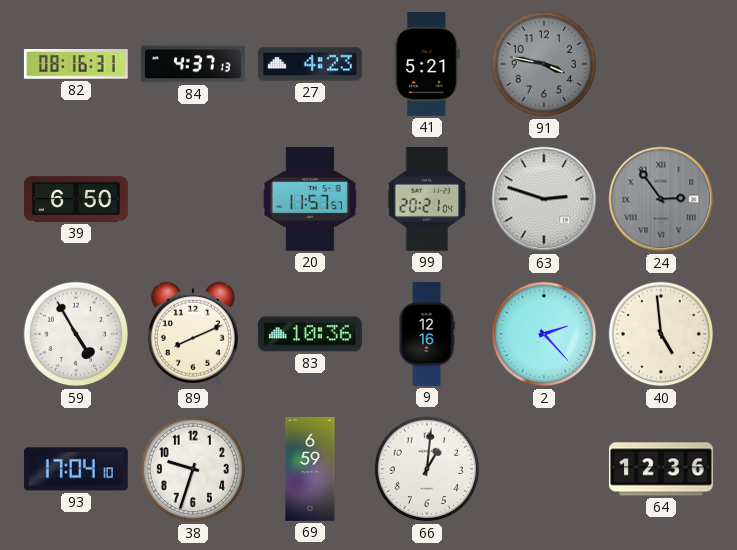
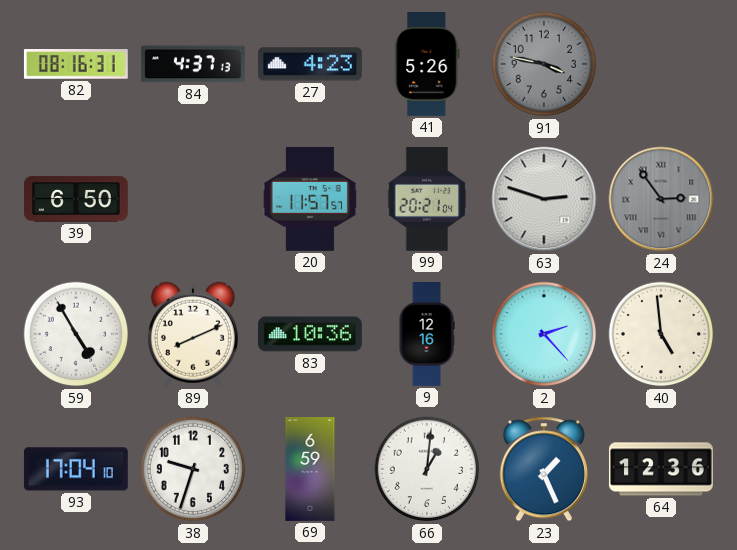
41: 5:21 -> 5:26
23: none -> 1:26
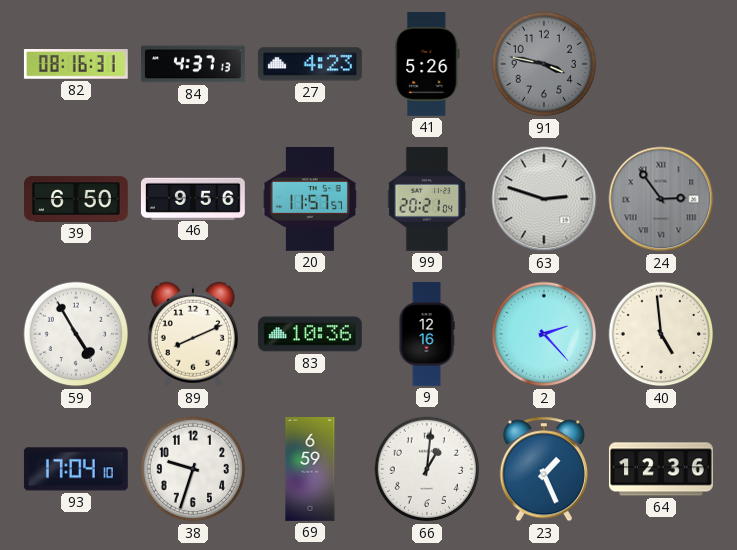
46: none -> 9:56
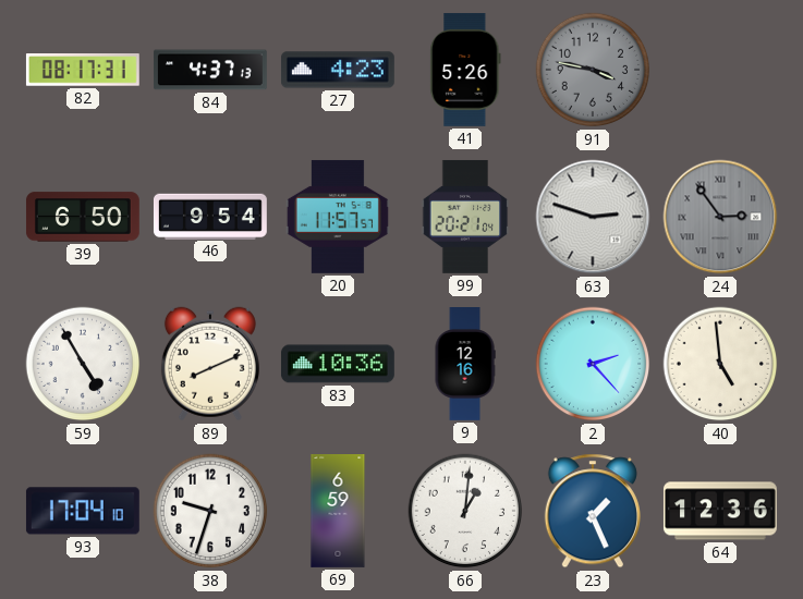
82: 08:16 -> 08:17
46: 9:56 -> 9:54
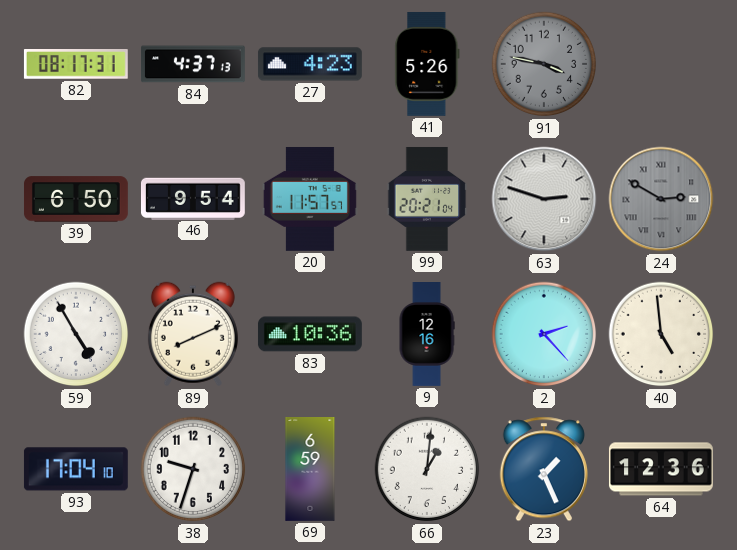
24: 2:54 -> 2:50
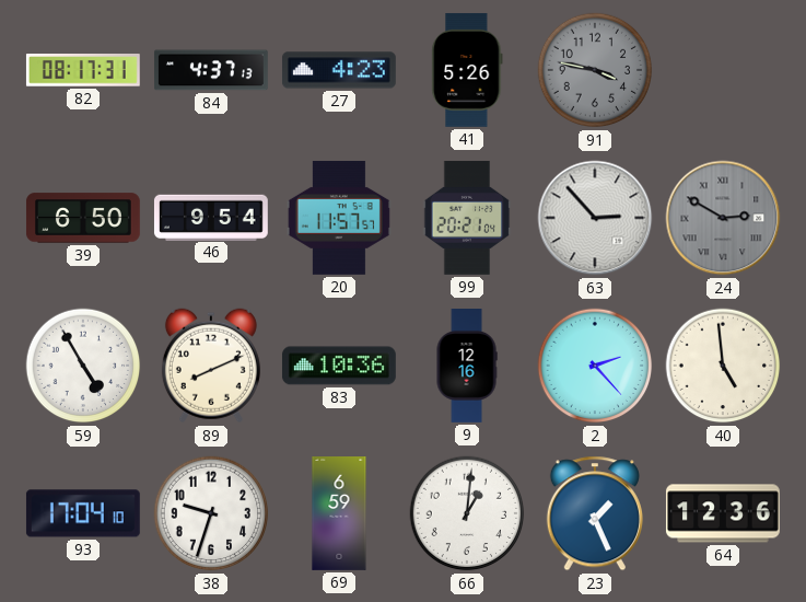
63: 2:48 -> 2:53
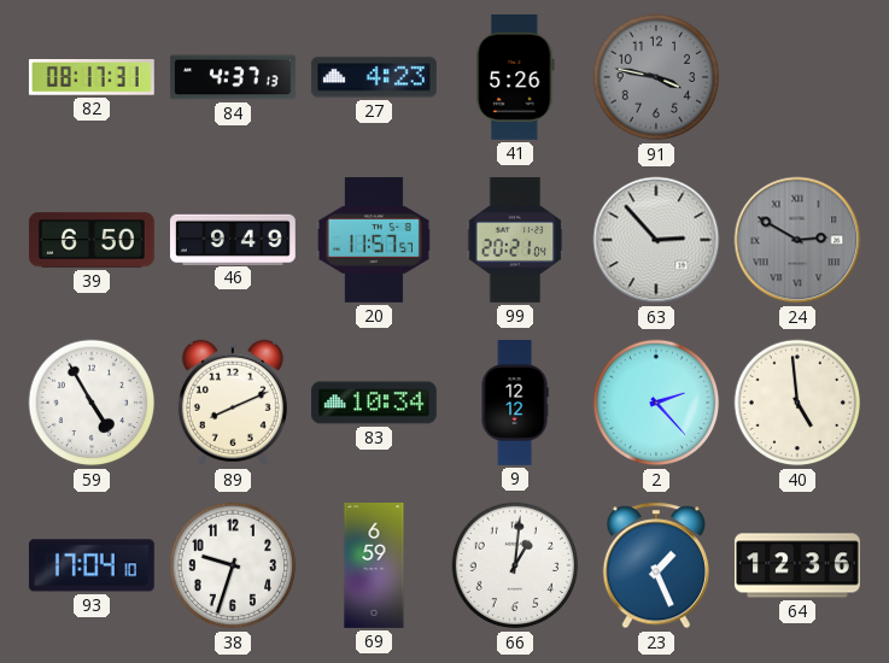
46: 9:54 -> 9:49
83: 10:36 -> 10:34
9: 12:16 -> 12:12
